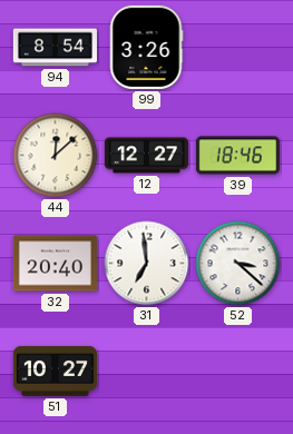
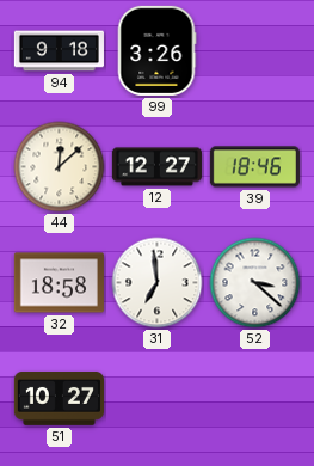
94: 8:54 -> 9:18
32: 20:40 -> 18:58
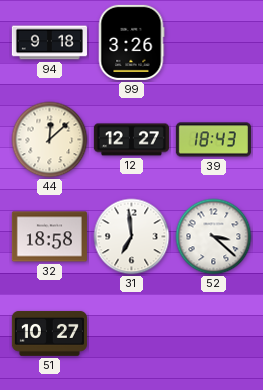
39: 18:46 -> 18:43
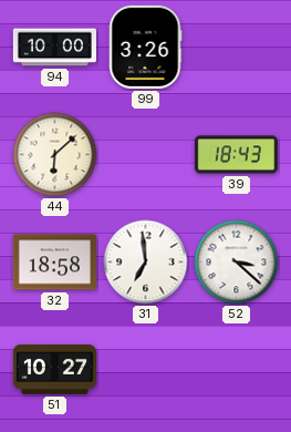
94: 9:18 -> 10:00
44: 12:08 -> 6:08
12: 12:27 -> none
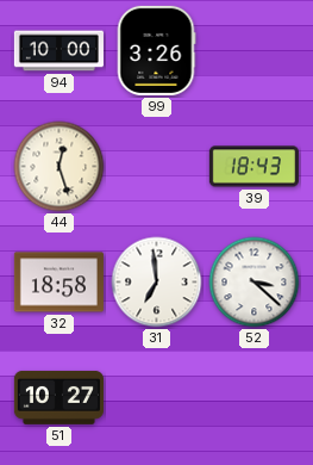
44: 6:08 -> 12:27
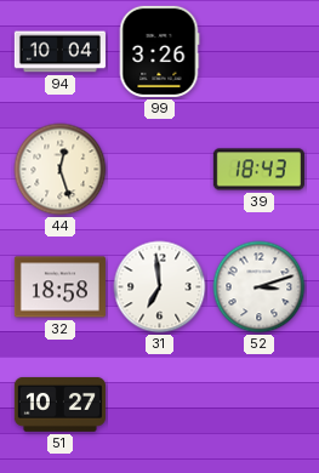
94: 10:00 -> 10:04
52: 3:22 -> 3:12
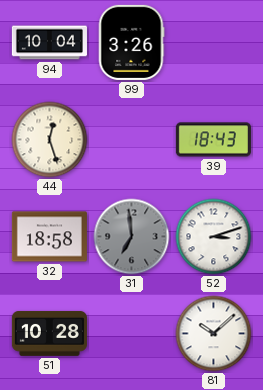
31 dial: white -> grey
51: 10:27 -> 10:28
81: none -> 10:08
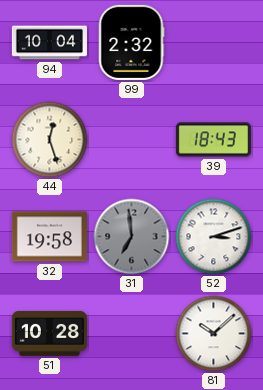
99: 3:26 -> 2:32
32: 18:58 -> 19:58
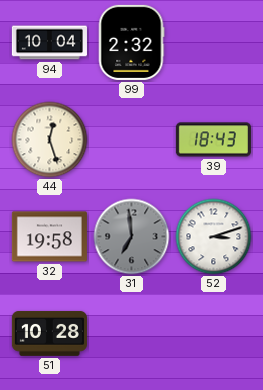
81: 10:08 -> none
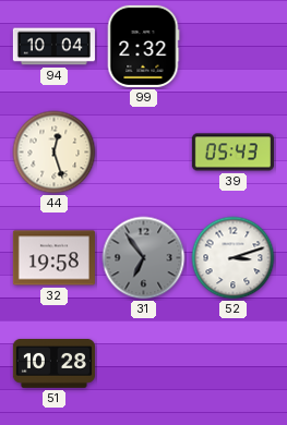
39: 18:43 -> 05:43
31: 6:59 -> 6:54
